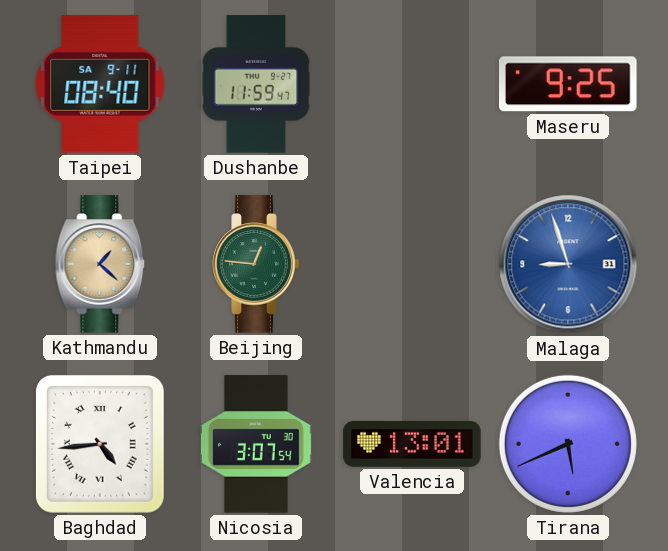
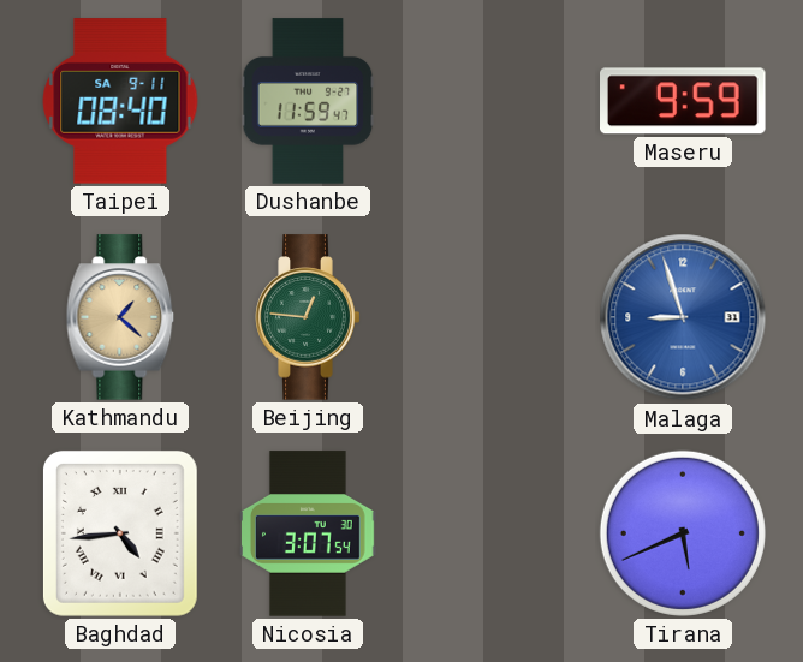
Maseru: 9:25 -> 9:59
Valencia: 13:01 -> none
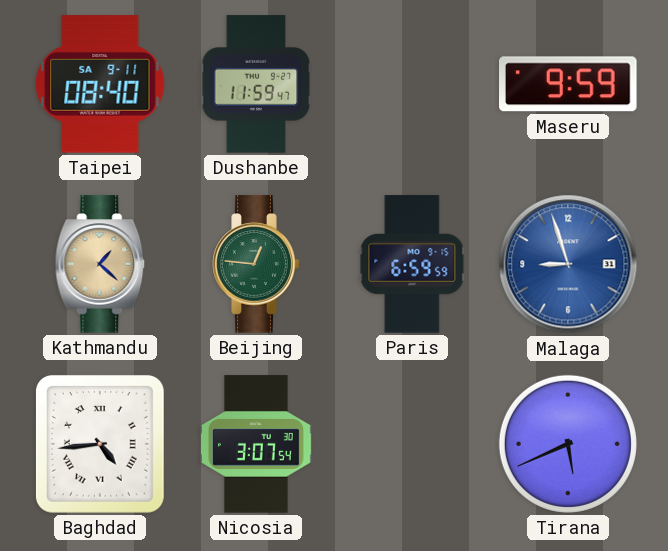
Paris: none -> 6:59
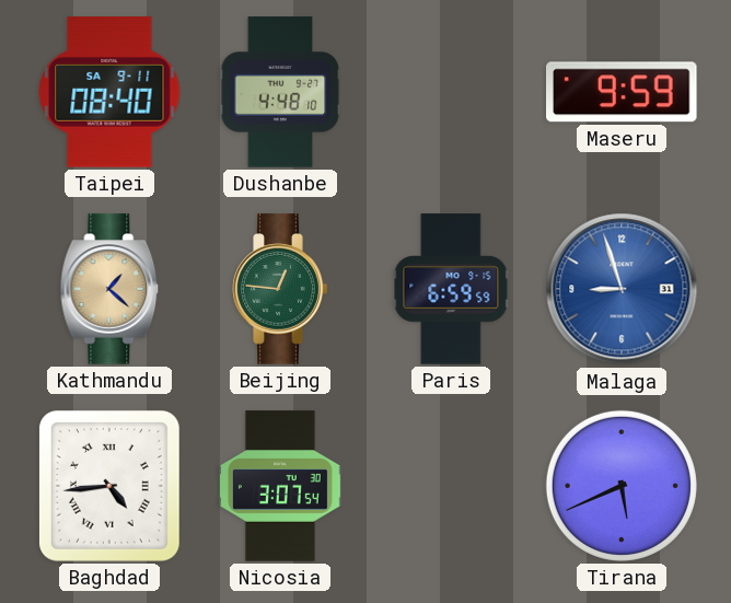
Dushanbe: 11:59 -> 4:48
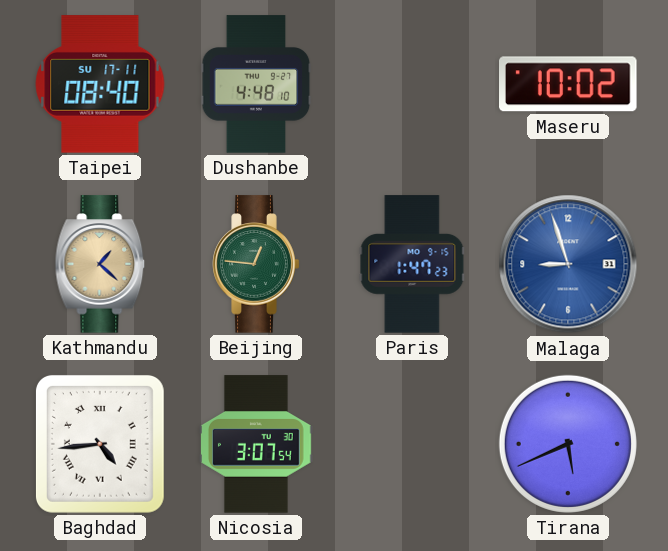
Taipei date: SA 9-11 -> SU 17-11
Maseru: 9:59 -> 10:02
Paris: 6:59 -> 1:47
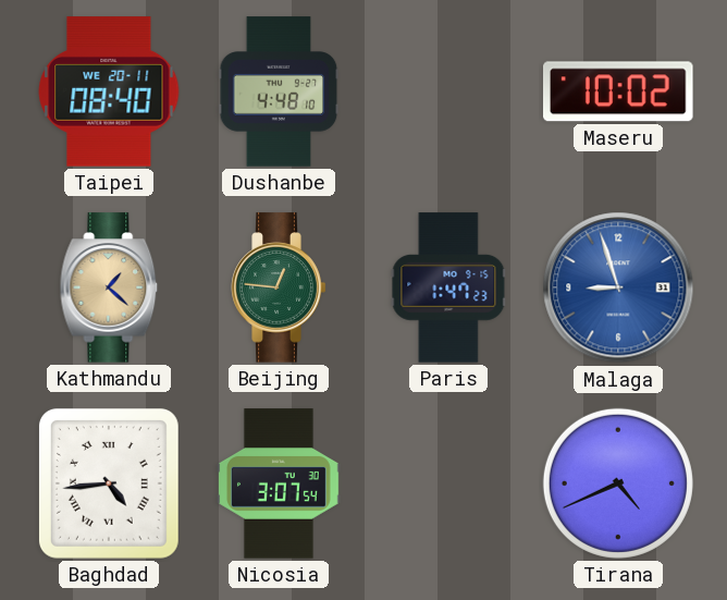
Taipei date: SU 17-11 -> WE 20-11
Tirana: 5:41 -> 4:41
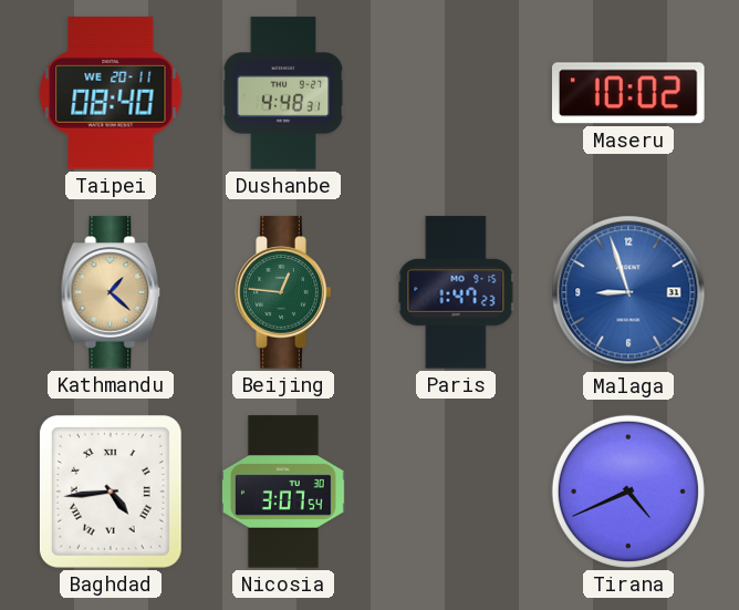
Dushanbe: 4:48:10 -> 4:48:31
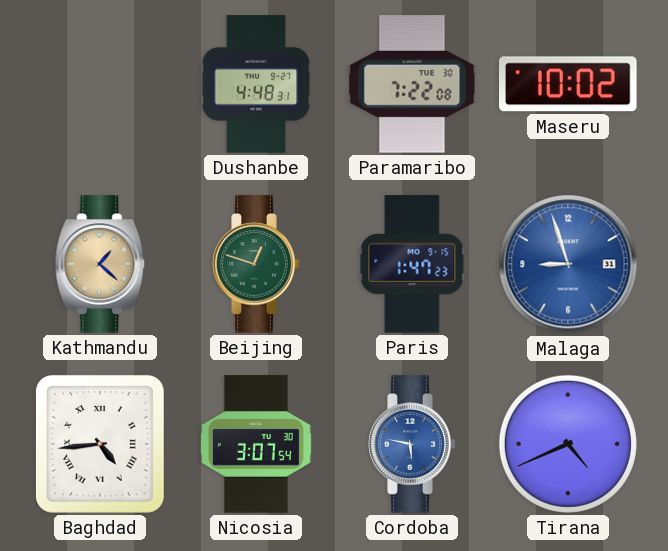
Taipei: 08:40 -> none
Paramaribo: none -> 7:22
Beijing: 12:46 -> 12:48
Cordoba: none -> 5:47
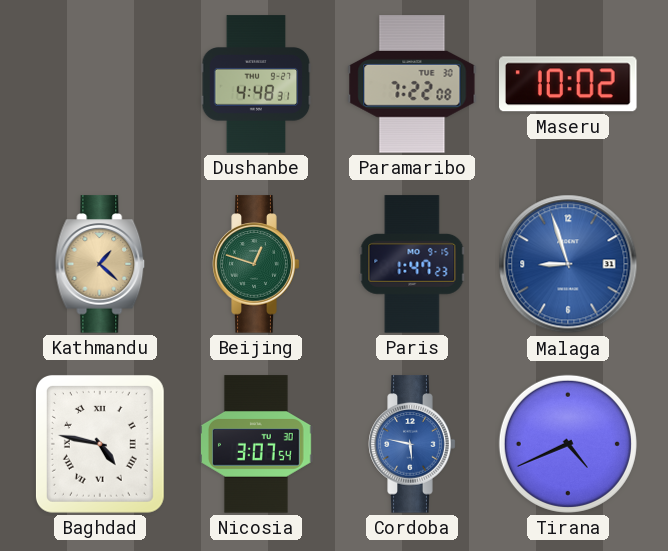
Baghdad: 4:44 -> 4:47
